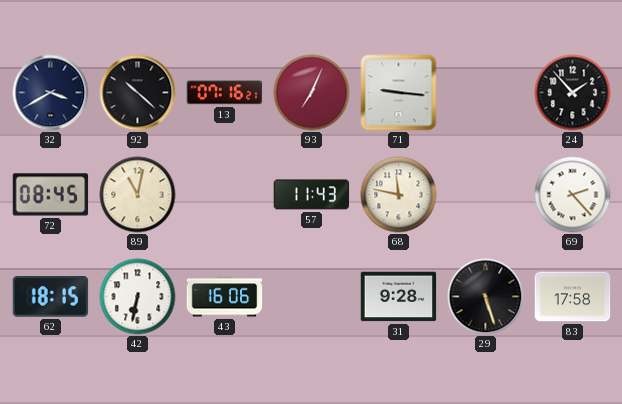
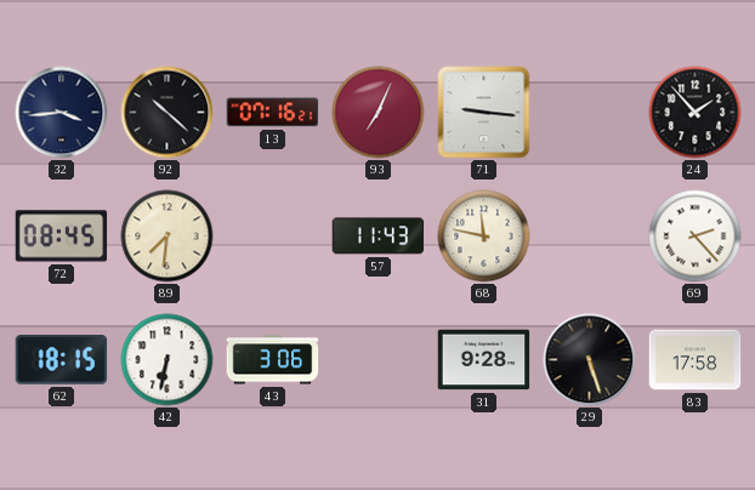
32: 3:40 -> 3:44
89: 11:02 -> 7:31
43: 16:06 -> 3:06
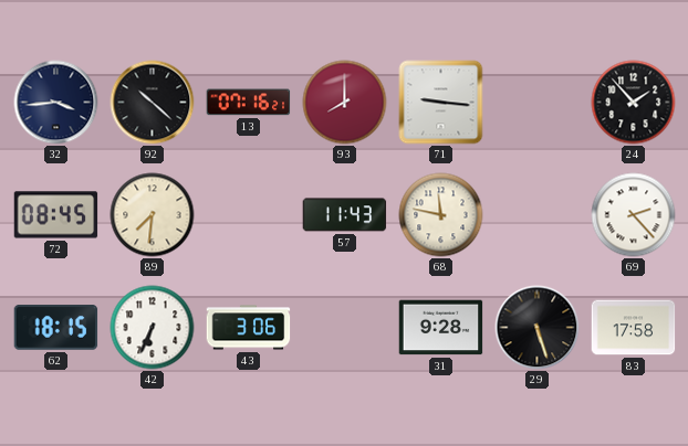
93: 7:04 -> 8:00
42: 6:32 -> 6:34
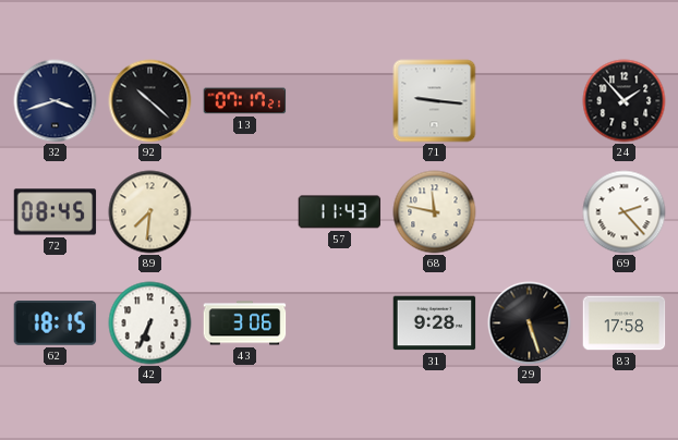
32: 3:44 -> 3:42
13: 07:16 -> 07:17
93: 8:00 -> none
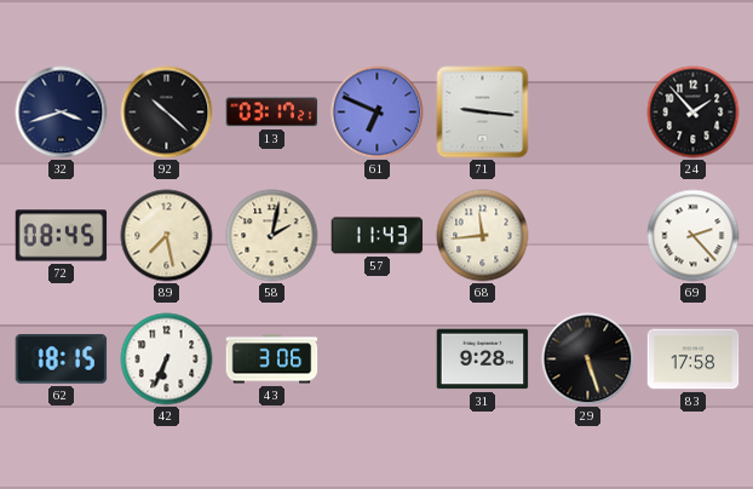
13: 07:17 -> 03:17
61: none -> 6:49
89: 7:31 -> 7:28
58: none -> 2:02
68: 11:47 -> 11:44
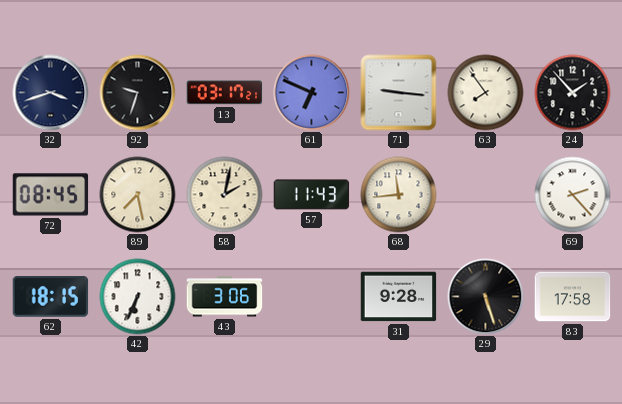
92: 10:22 -> 9:33
63: none -> 7:54
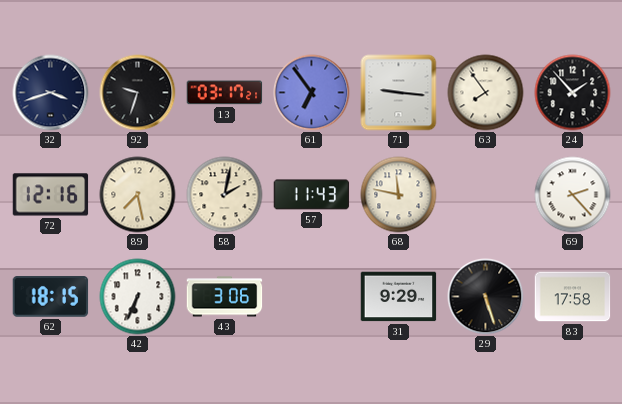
61: 6:49 -> 6:54
72: 08:45 -> 12:16
68: 11:44 -> 11:47
31: 9:28 -> 9:29
